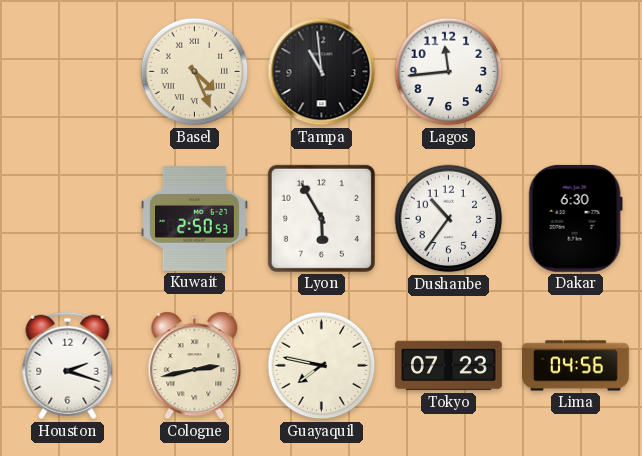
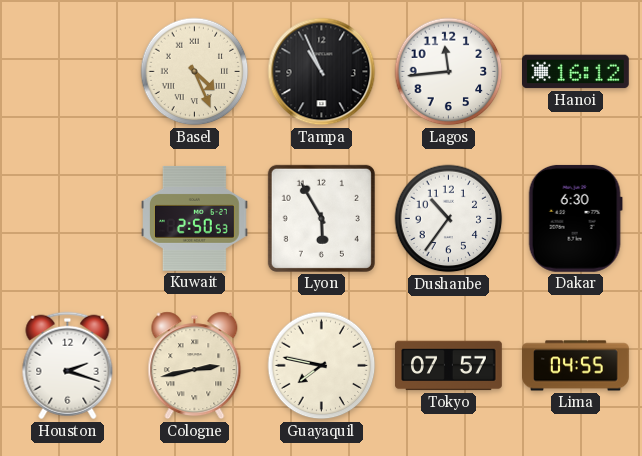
Tampa: 10:59 -> 10:56
Hanoi: none -> 16:12
Tokyo: 07:23 -> 07:57
Lima: 04:56 -> 04:55
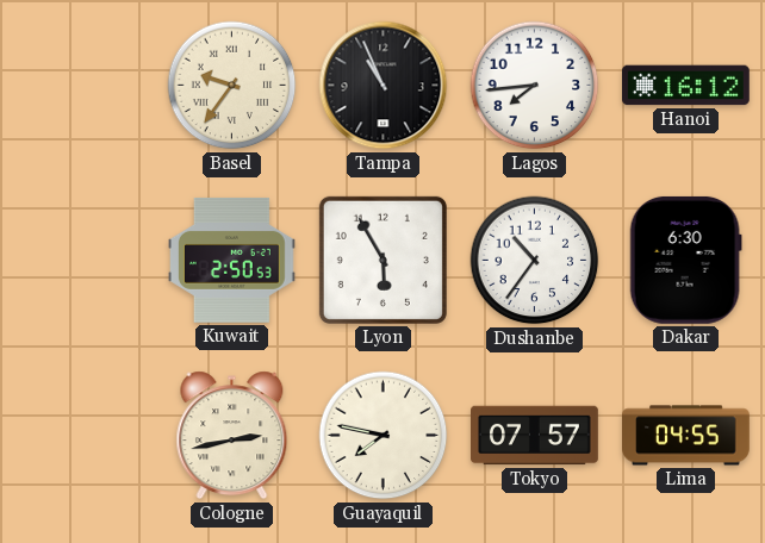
Basel: 4:26 -> 9:36
Lagos: 11:44 -> 7:44
Houston: 2:18 -> none
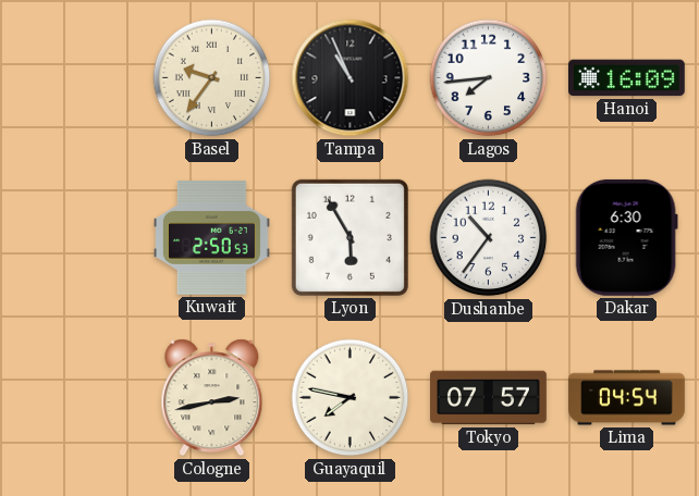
Hanoi: 16:12 -> 16:09
Lima: 04:55 -> 04:54
